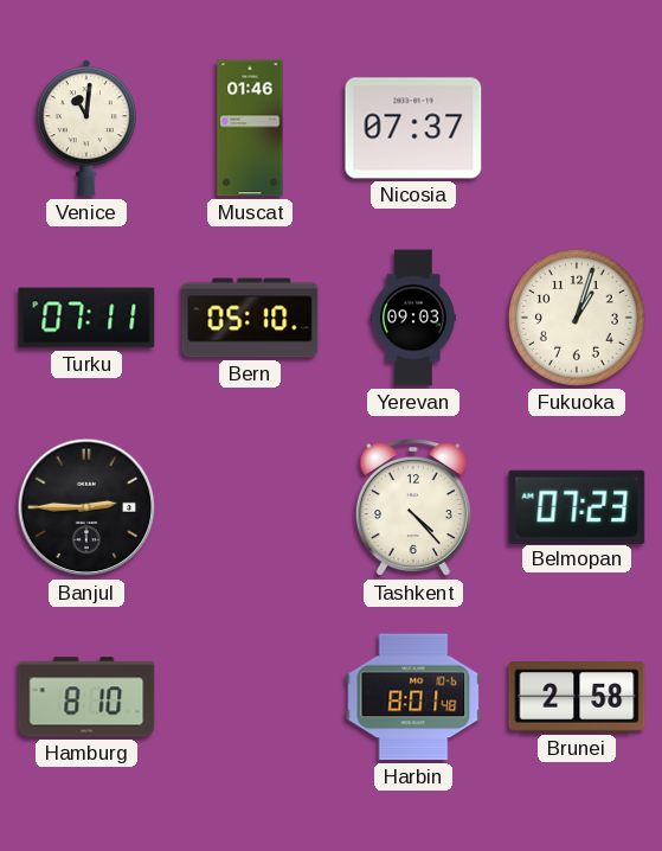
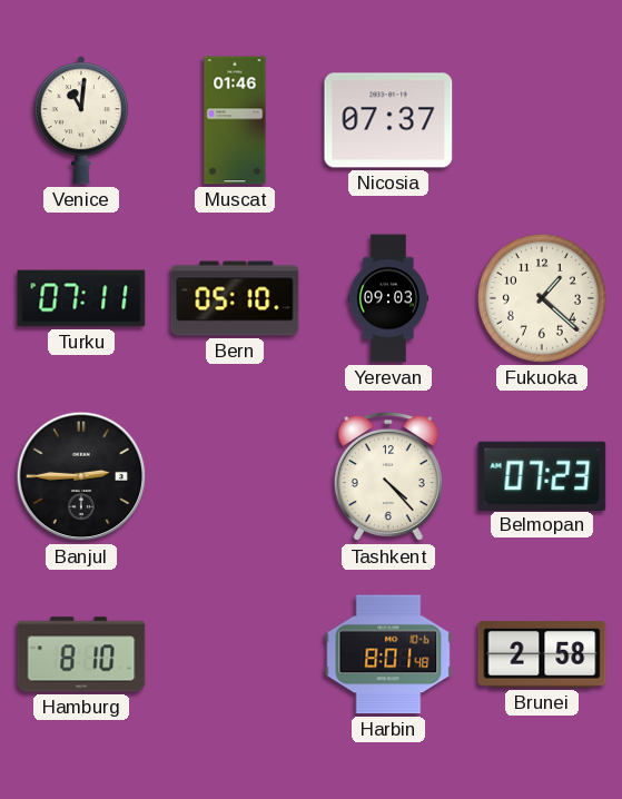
Fukuoka: 1:03 -> 1:22
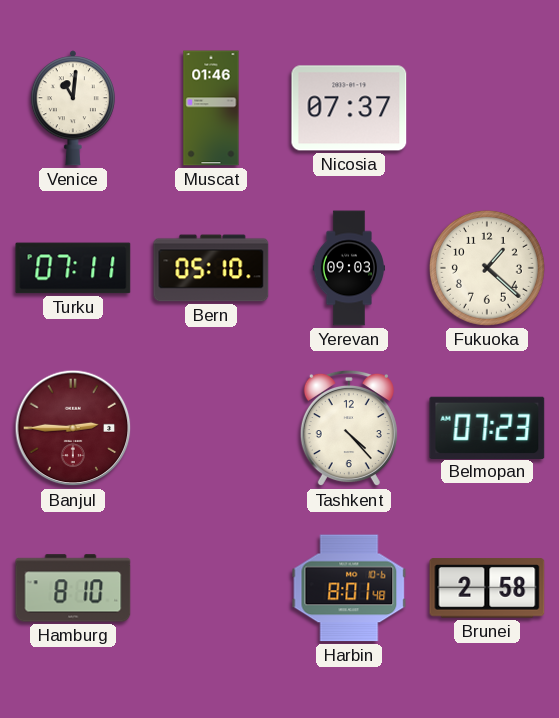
Banjul dial: black -> burgundy
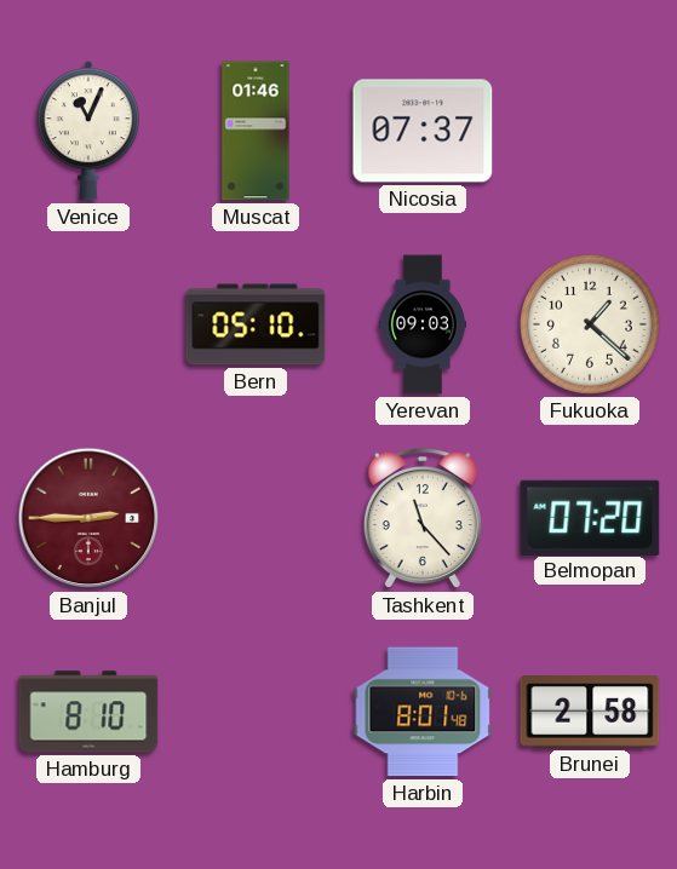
Venice: 11:01 -> 11:04
Turku: 07:11 -> none
Tashkent: 4:23 -> 11:23
Belmopan: 07:23 -> 07:20
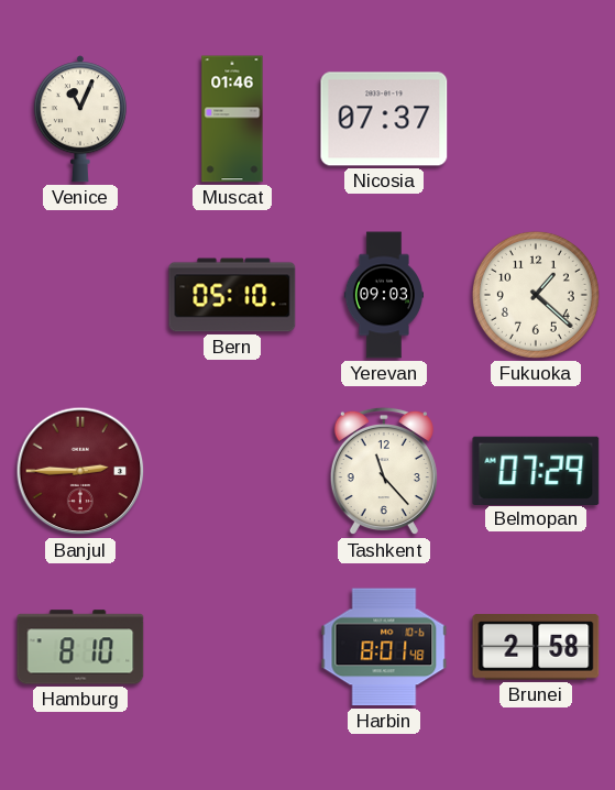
Belmopan: 07:20 -> 07:29
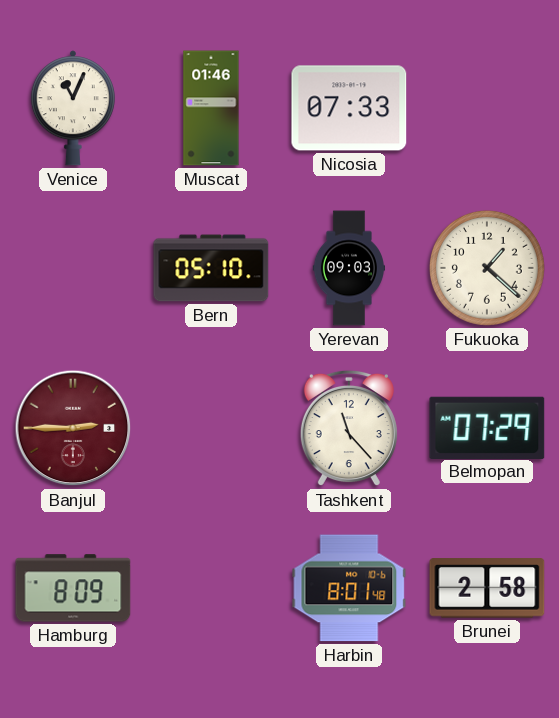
Nicosia: 07:37 -> 07:33
Hamburg: 8:10 -> 8:09
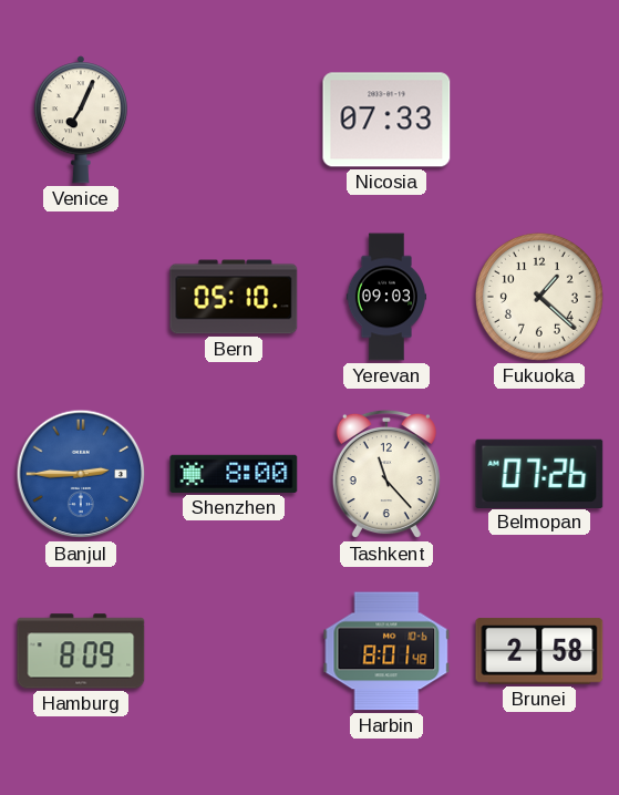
Venice: 11:04 -> 7:04
Muscat: 01:46 -> none
Banjul dial: burgundy -> blue
Shenzhen: none -> 8:00
Belmopan: 07:29 -> 07:26
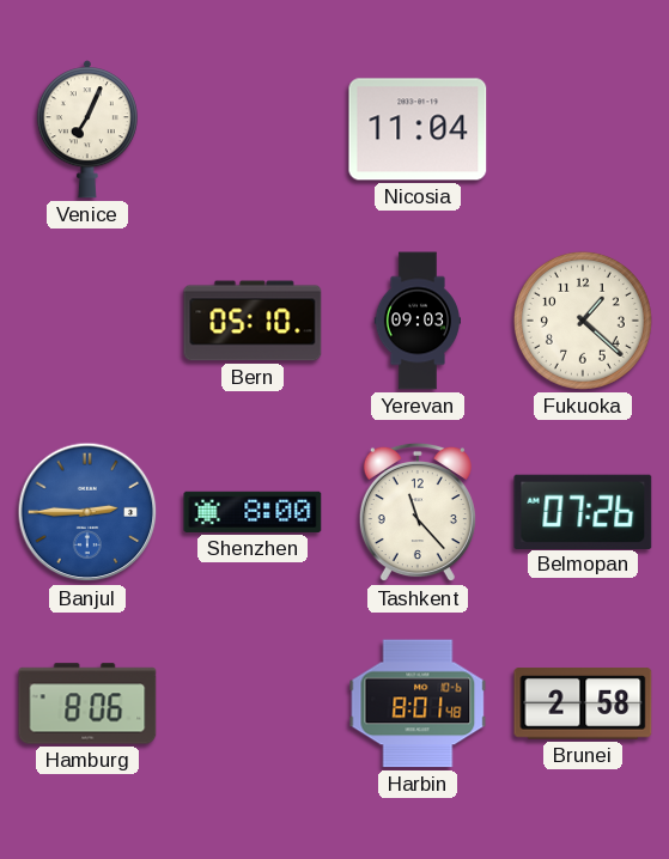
Nicosia: 07:33 -> 11:04
Hamburg: 8:09 -> 8:06
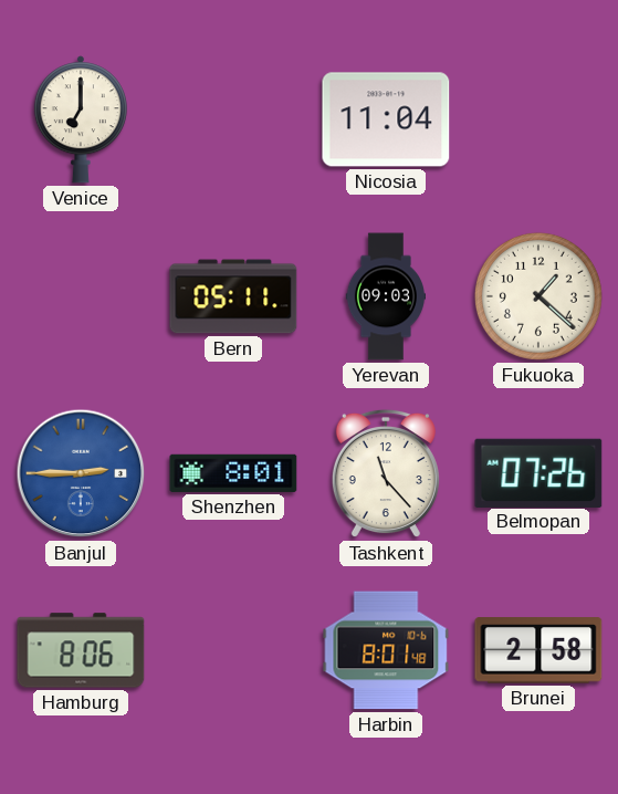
Venice: 7:04 -> 7:00
Bern: 05:10 -> 05:11
Shenzhen: 8:00 -> 8:01
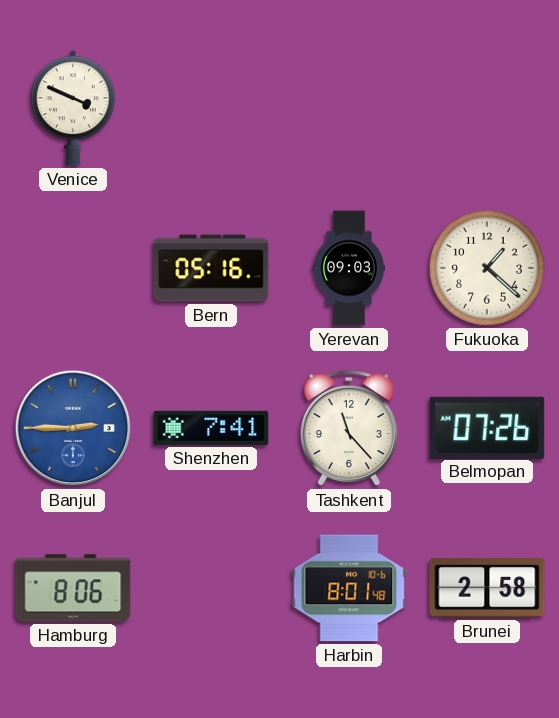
Venice: 7:00 -> 3:49
Nicosia: 11:04 -> none
Bern: 05:11 -> 05:16
Shenzhen: 8:01 -> 7:41
